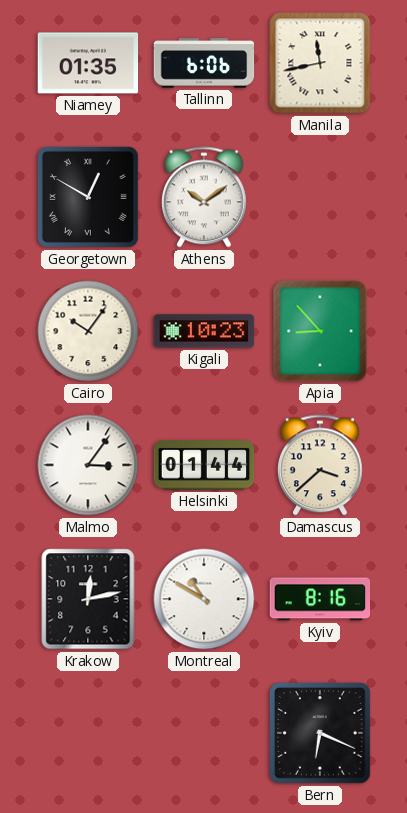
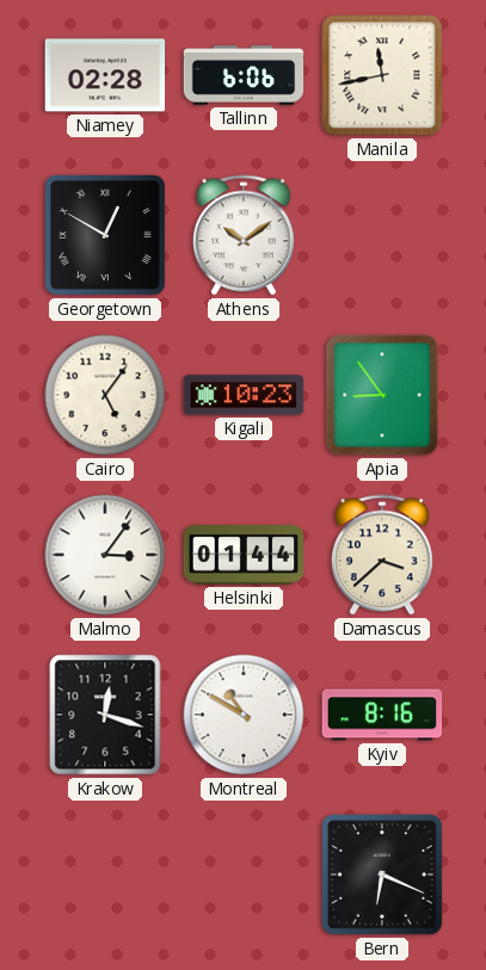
Niamey: 01:35 -> 02:28
Cairo: 10:06 -> 5:06
Apia: 8:53 -> 8:54
Krakow: 12:13 -> 12:18
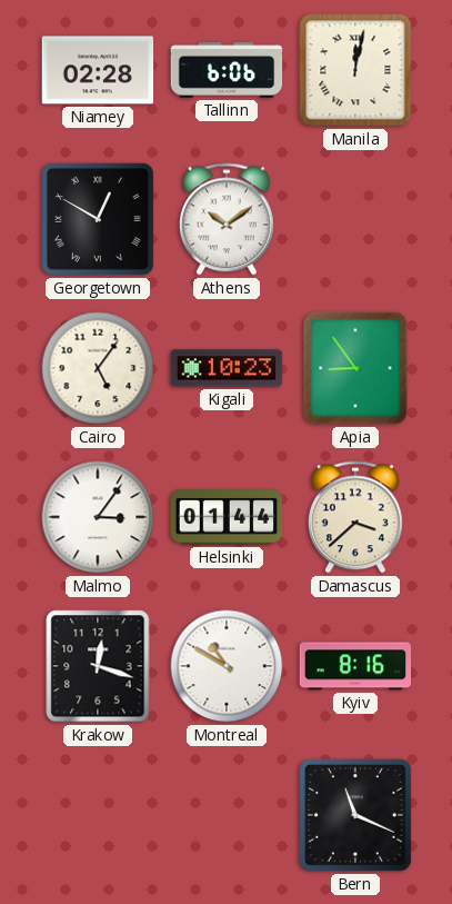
Manila: 11:43 -> 12:02
Bern: 6:19 -> 11:19
